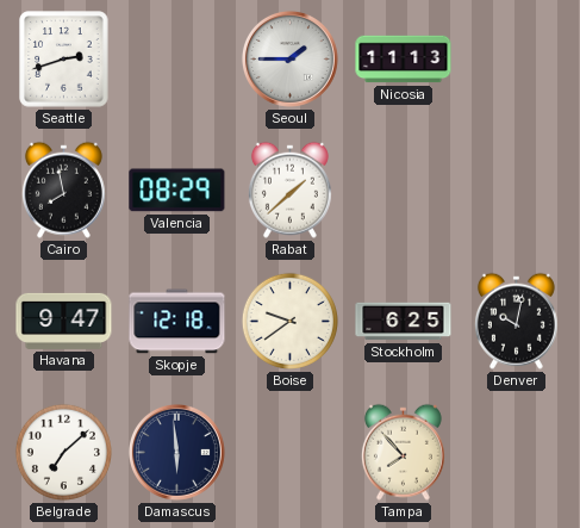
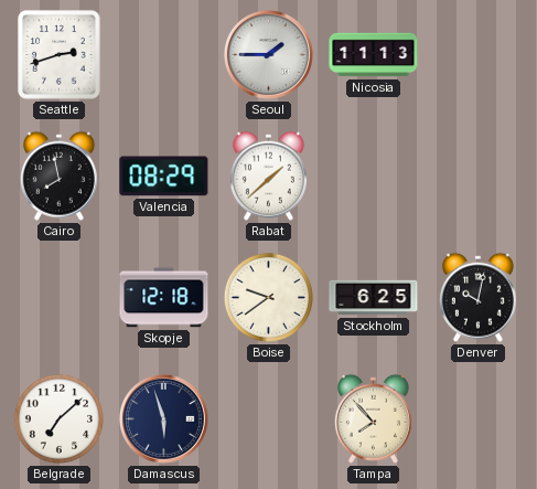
Havana: 9:47 -> none
Damascus: 5:59 -> 5:57
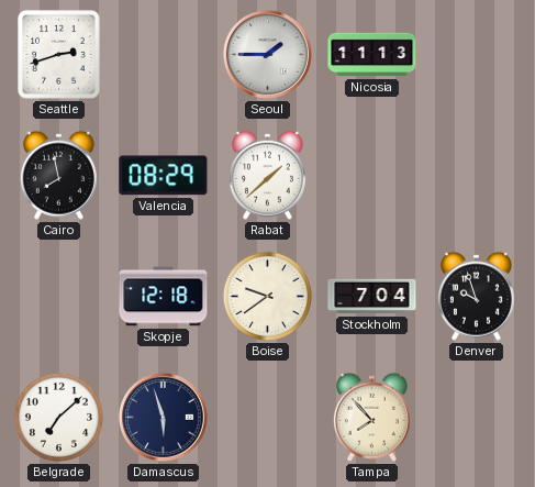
Stockholm: 6:25 -> 7:04
Denver: 10:02 -> 9:57
